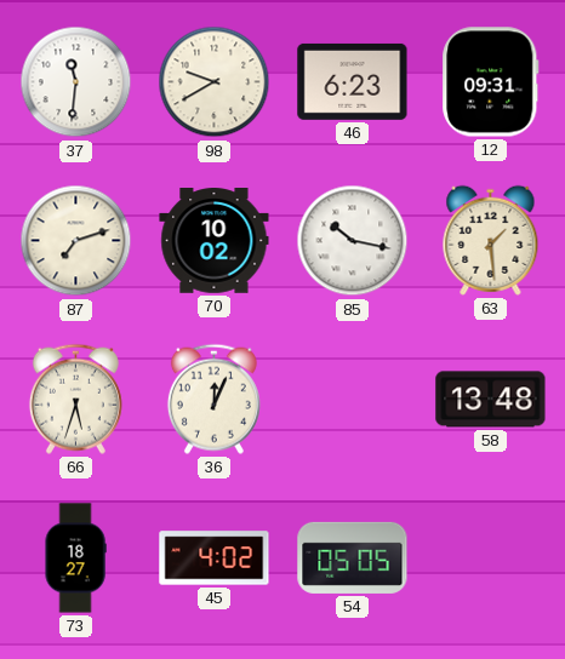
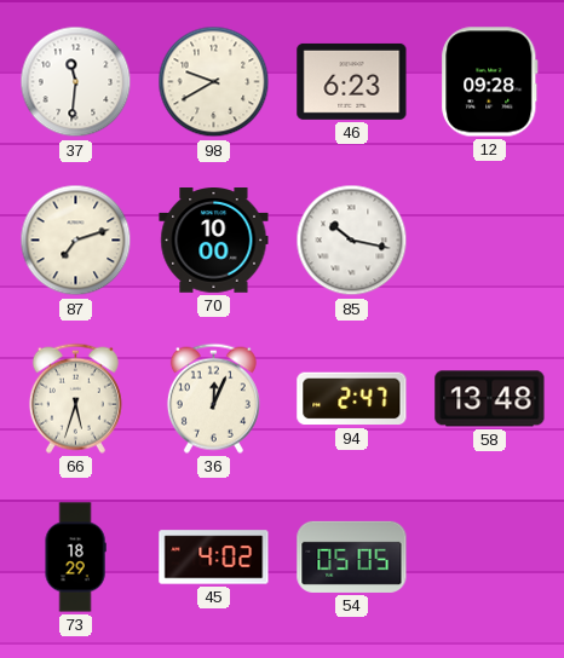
12: 09:31 -> 09:28
70: 10:02 -> 10:00
63: 1:29 -> none
94: none -> 2:47
73: 18:27 -> 18:29
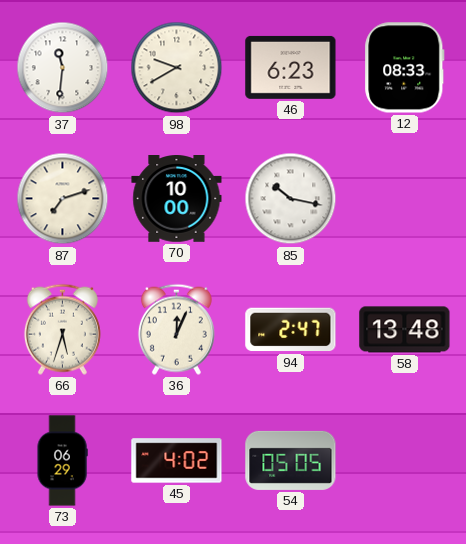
12: 09:28 -> 08:33
73: 18:29 -> 06:29
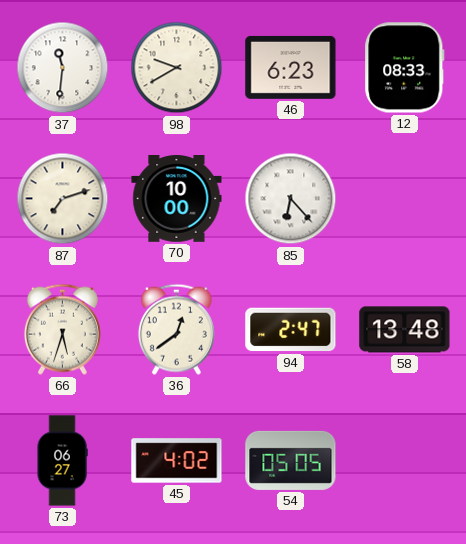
85: 10:17 -> 6:23
36: 12:04 -> 12:39
73: 06:29 -> 06:27
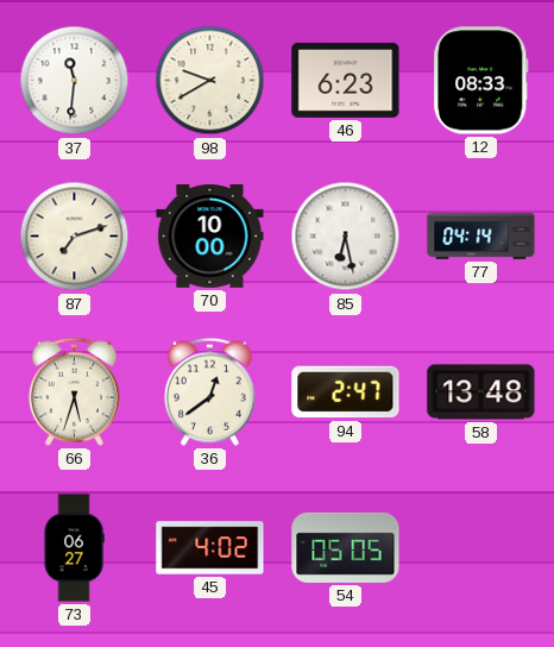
85: 6:23 -> 6:28
77: none -> 04:14
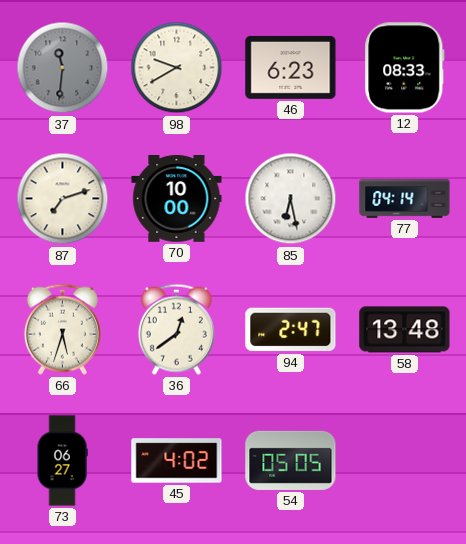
37 dial: white -> grey
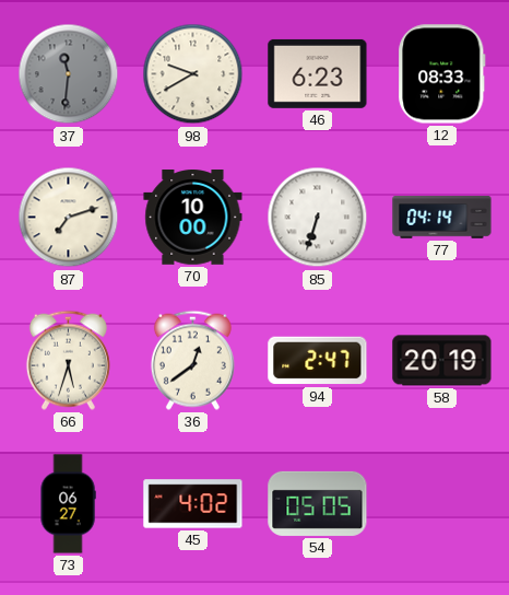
85: 6:28 -> 6:33
58: 13:48 -> 20:19
